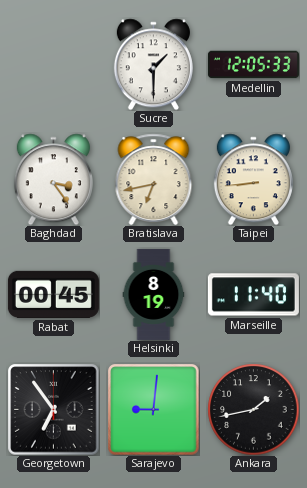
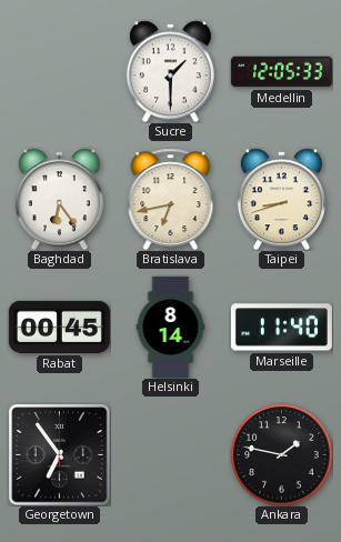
Baghdad: 3:24 -> 6:24
Taipei: 8:44 -> 8:42
Helsinki: 8:19 -> 8:14
Sarajevo: 9:01 -> none
Ankara: 1:43 -> 1:47
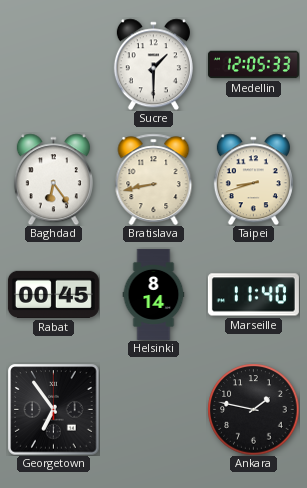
Bratislava: 6:43 -> 8:43
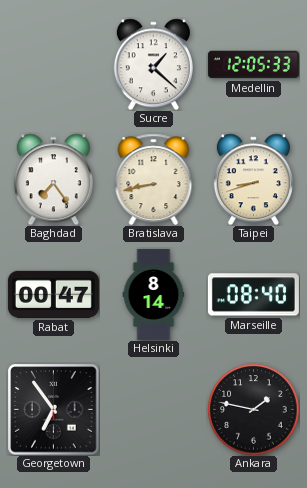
Sucre: 1:30 -> 1:22
Baghdad: 6:24 -> 7:24
Rabat: 00:45 -> 00:47
Marseille: 11:40 -> 08:40
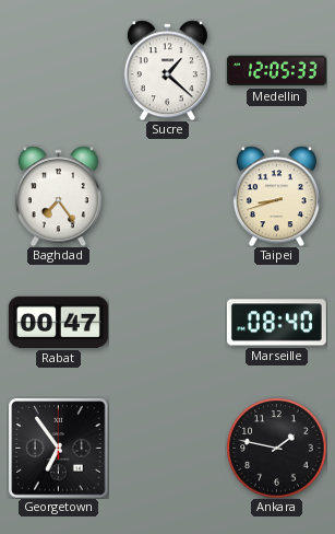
Bratislava: 8:43 -> none
Helsinki: 8:14 -> none
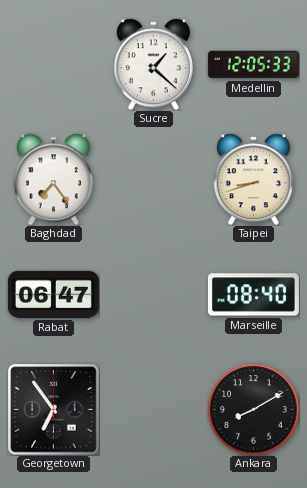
Rabat: 00:47 -> 06:47
Ankara: 1:47 -> 8:10
